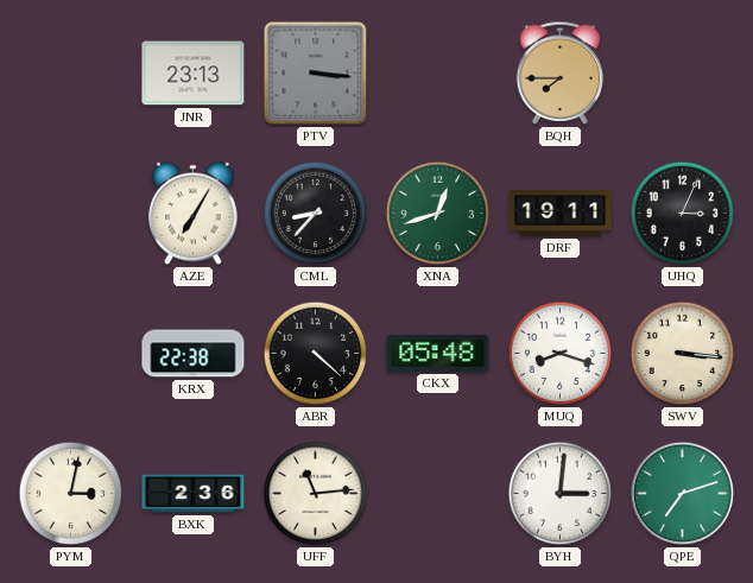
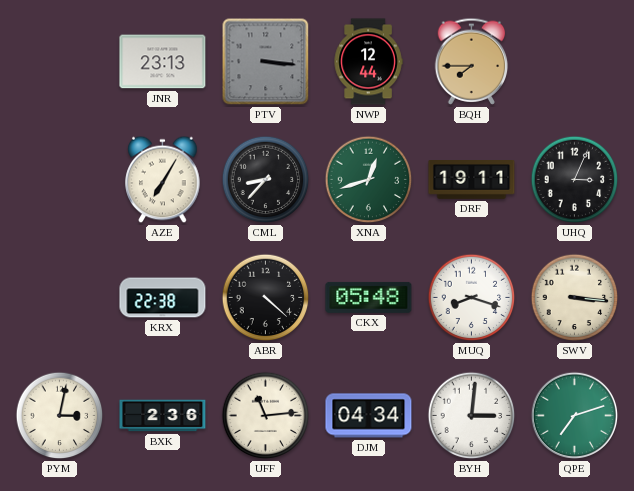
NWP: none -> 12:44
DJM: none -> 04:34
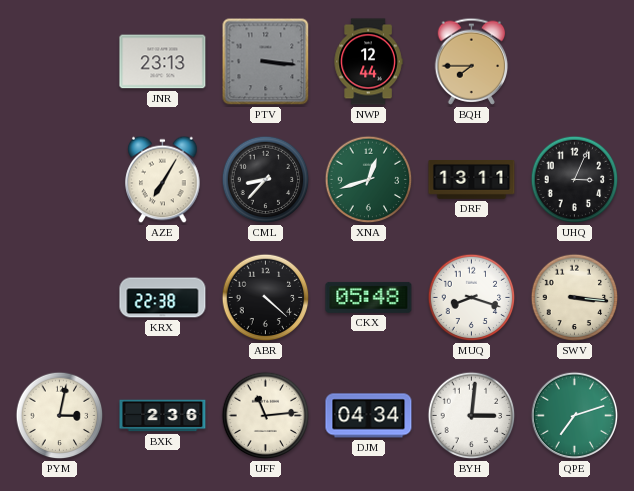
DRF: 19:11 -> 13:11
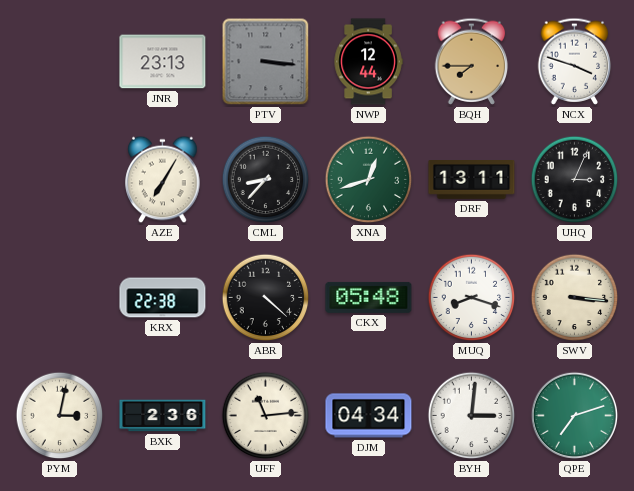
NCX: none -> 3:48
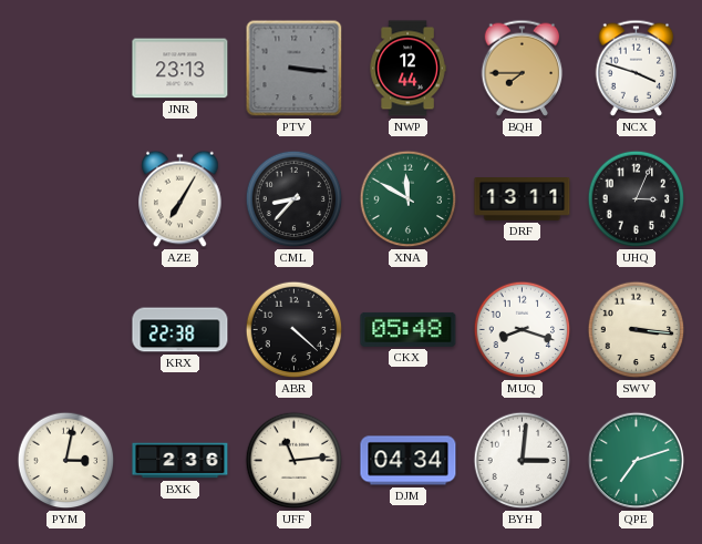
XNA: 12:42 -> 11:50
